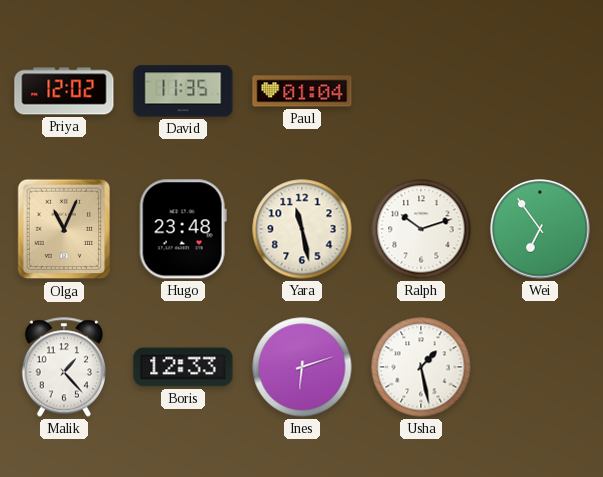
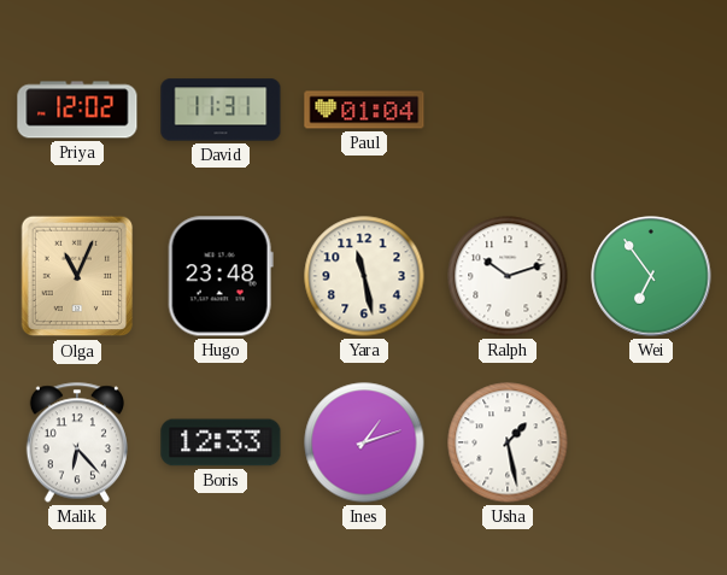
David: 11:35 -> 11:31
Malik: 1:23 -> 6:23
Ines: 6:12 -> 1:12
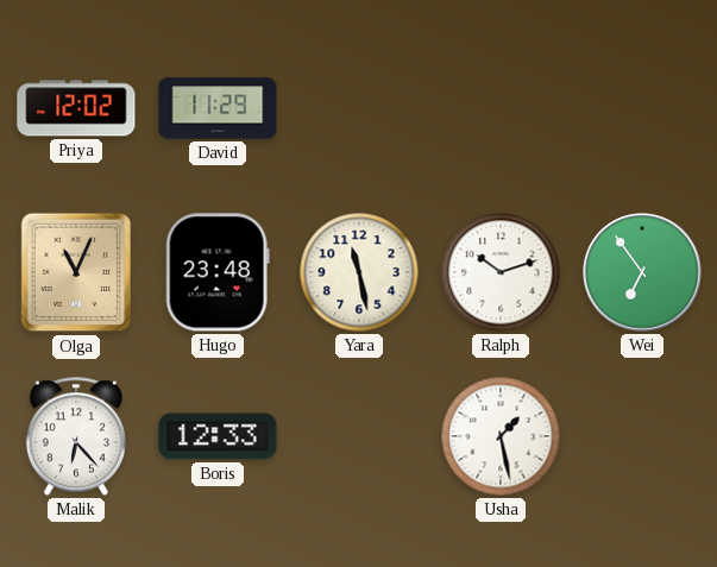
David: 11:31 -> 11:29
Paul: 01:04 -> none
Ines: 1:12 -> none
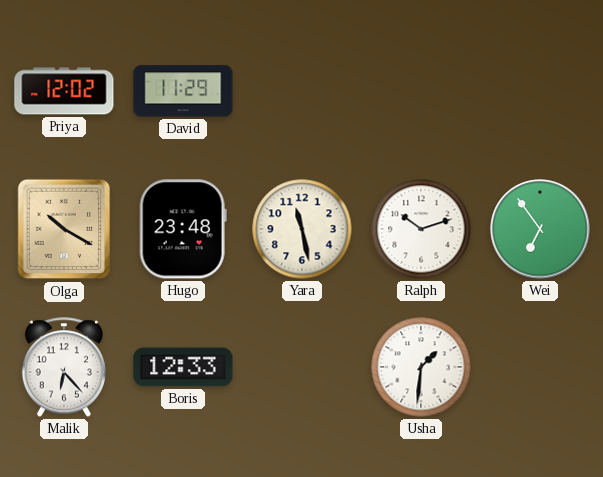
Olga: 11:04 -> 10:20
Usha: 1:28 -> 1:31
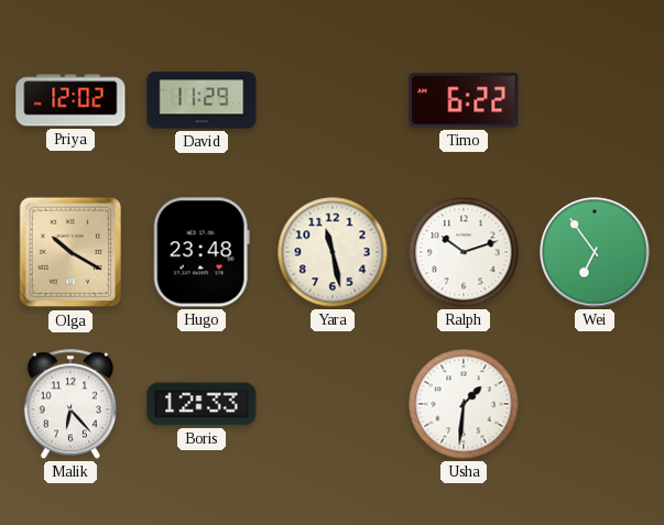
Timo: none -> 6:22
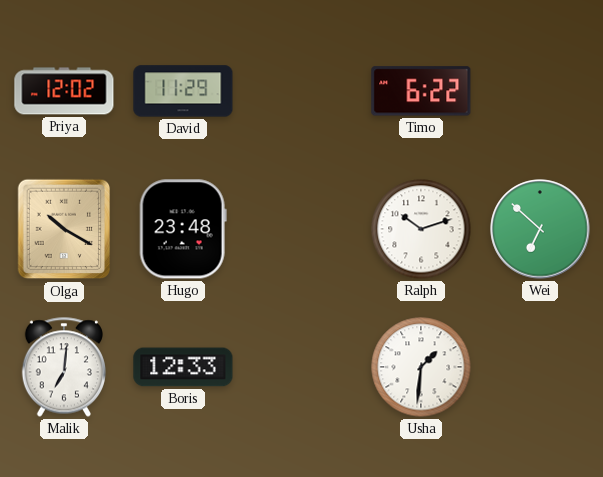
Yara: 11:28 -> none
Wei: 6:54 -> 6:52
Malik: 6:23 -> 7:01
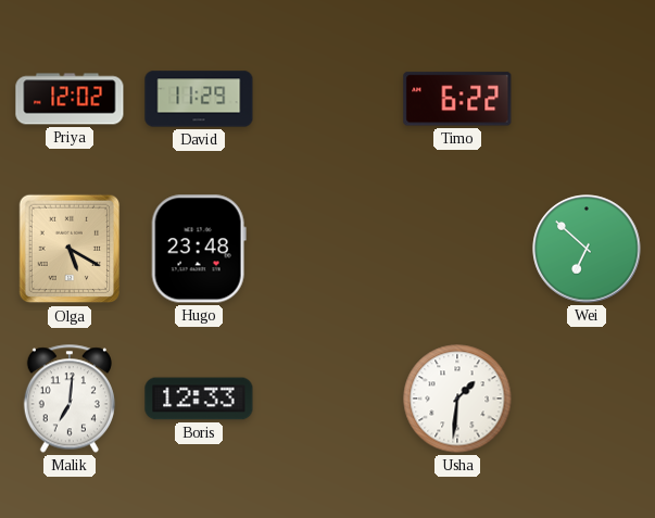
Olga: 10:20 -> 5:20
Ralph: 10:12 -> none
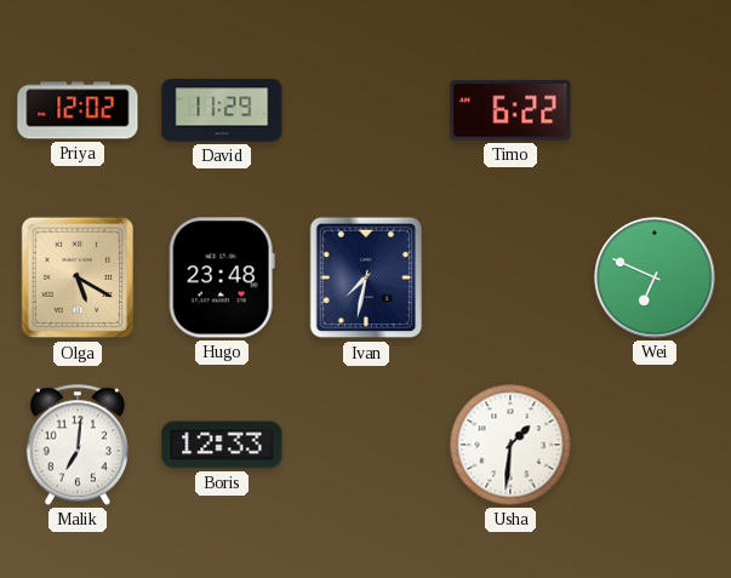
Ivan: none -> 7:32
Wei: 6:52 -> 6:49
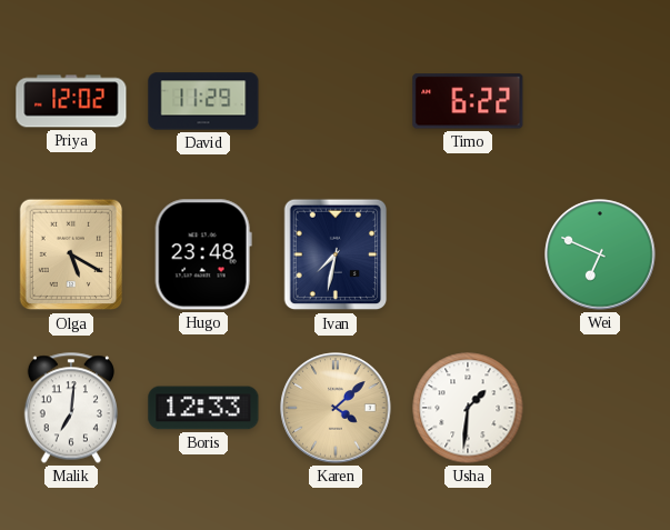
Karen: none -> 4:08
